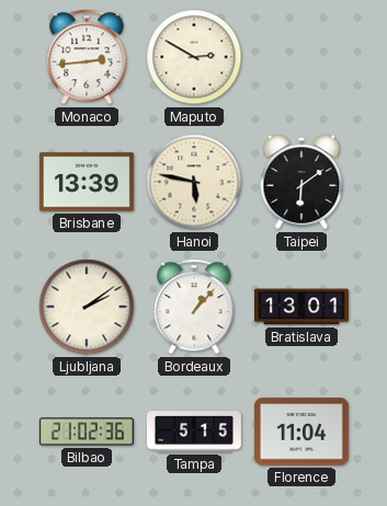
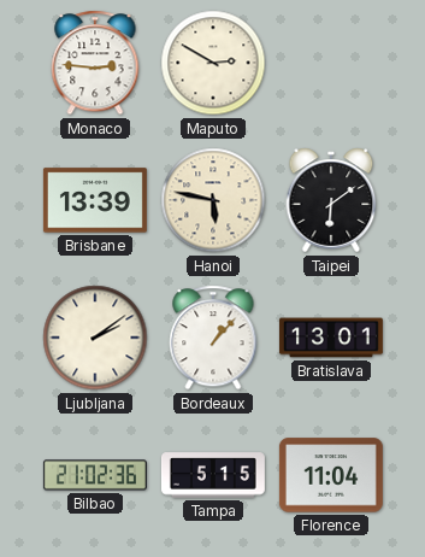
Monaco: 2:44 -> 2:46
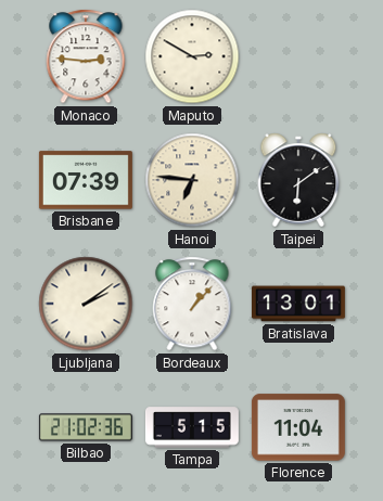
Brisbane: 13:39 -> 07:39
Hanoi: 5:47 -> 6:46
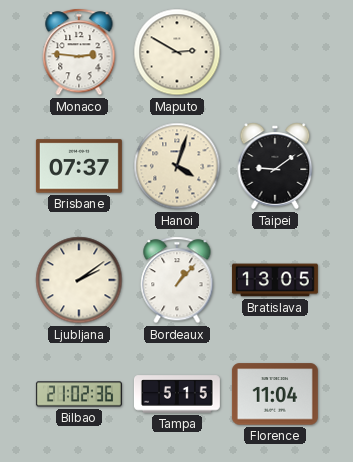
Brisbane: 07:39 -> 07:37
Hanoi: 6:46 -> 4:03
Taipei: 6:09 -> 9:09
Bratislava: 13:01 -> 13:05
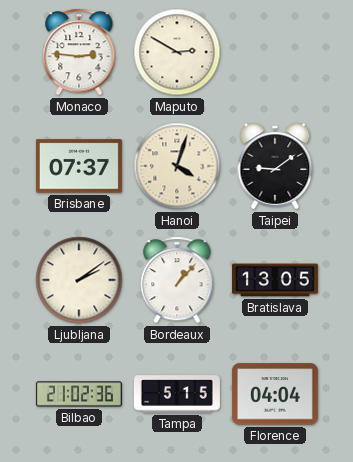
Florence: 11:04 -> 04:04
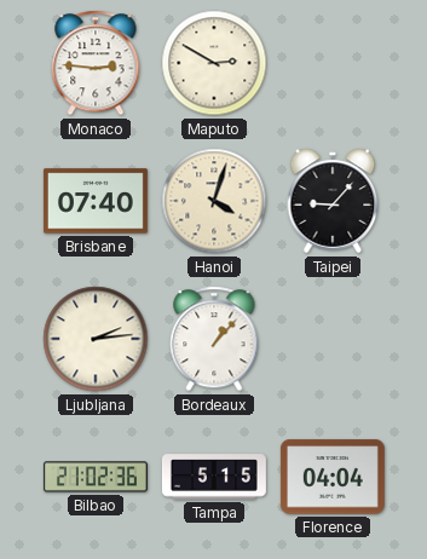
Brisbane: 07:37 -> 07:40
Taipei: 9:09 -> 9:07
Ljubljana: 2:09 -> 2:14
Bratislava: 13:05 -> none
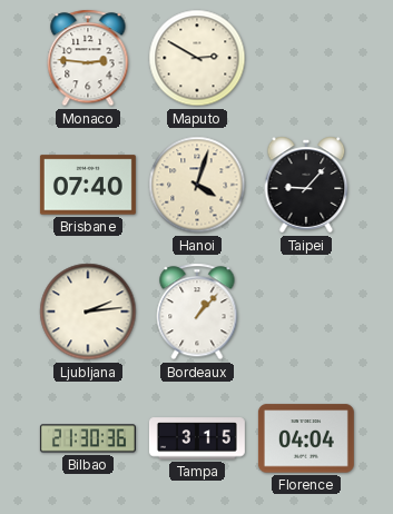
Bilbao: 21:02 -> 21:30
Tampa: 5:15 -> 3:15
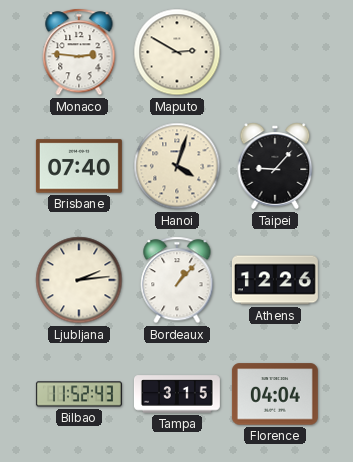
Athens: none -> 12:26
Bilbao: 21:30 -> 11:52
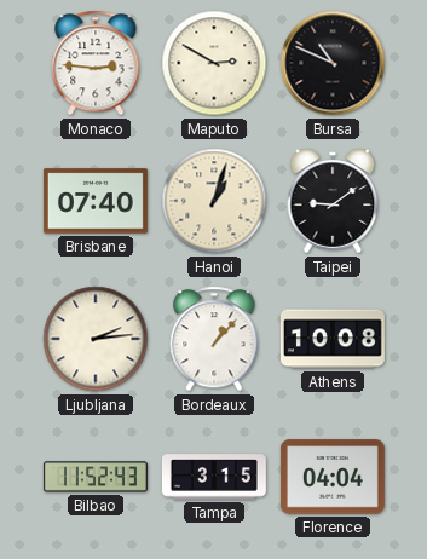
Bursa: none -> 10:49
Hanoi: 4:03 -> 1:03
Taipei: 9:07 -> 9:09
Athens: 12:26 -> 10:08
